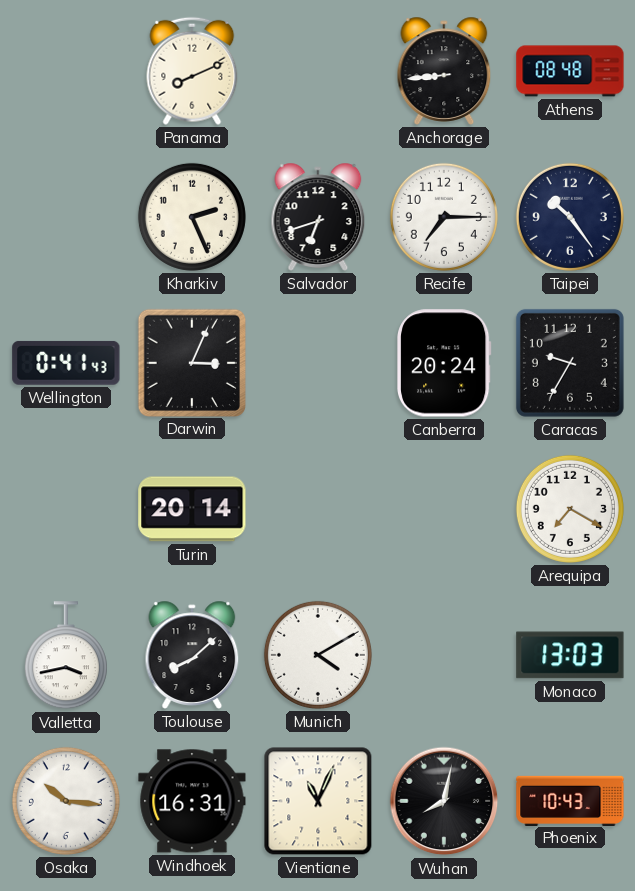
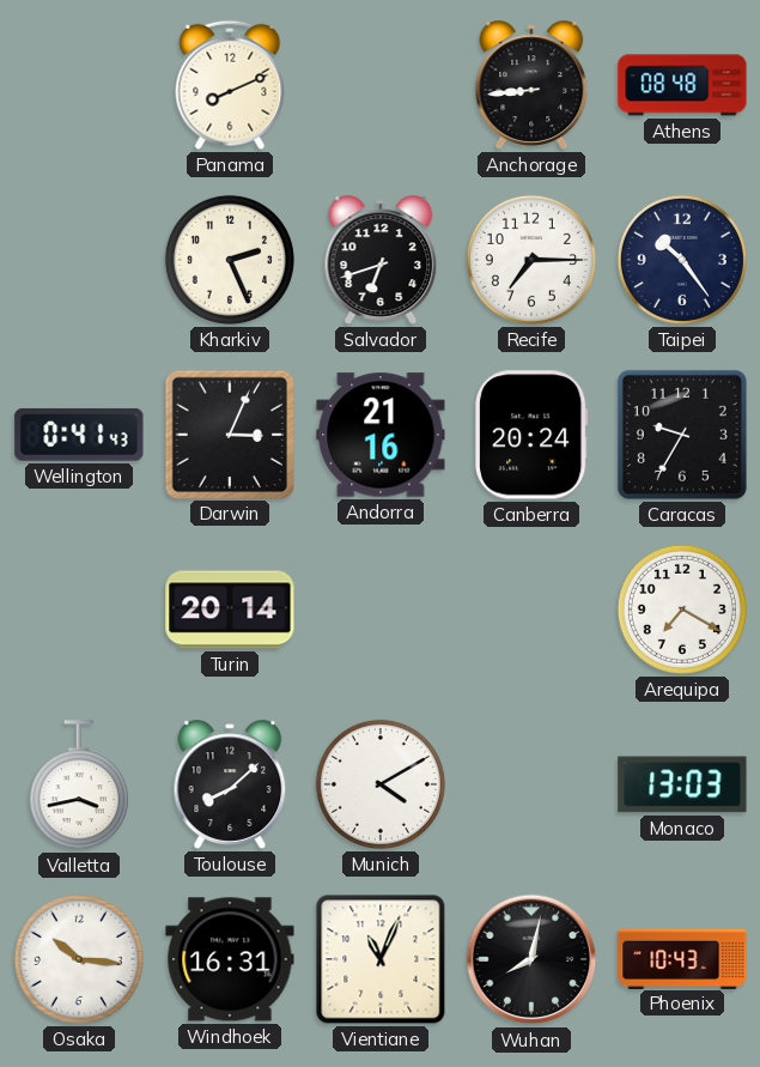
Andorra: none -> 21:16
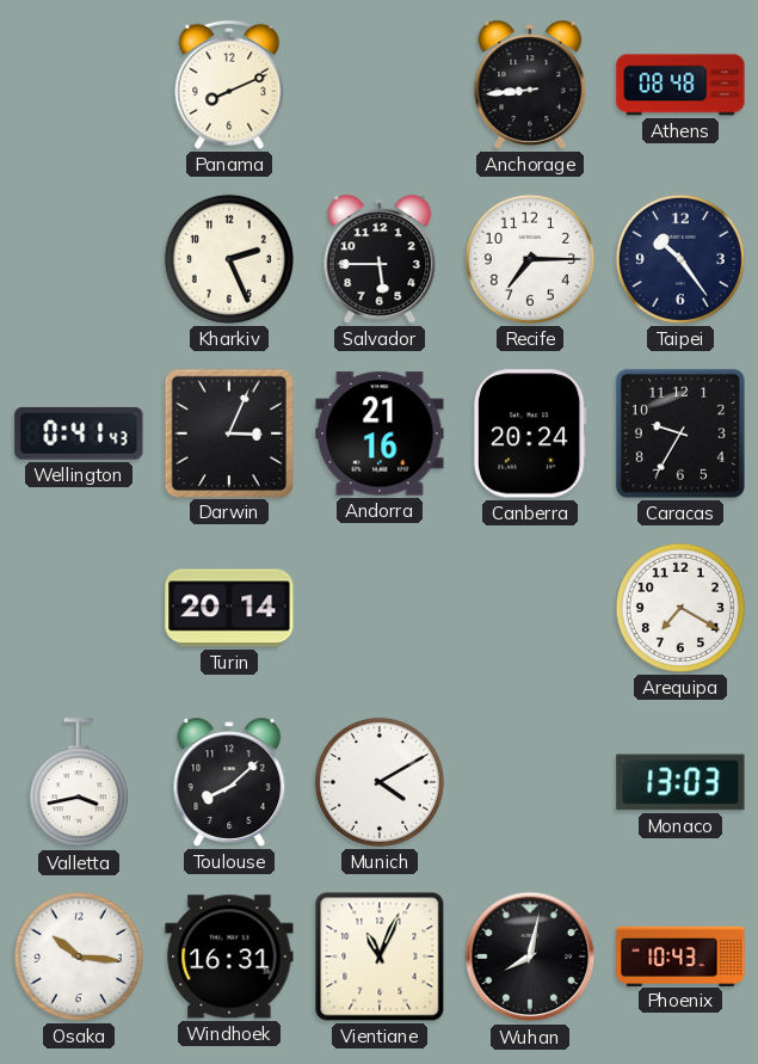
Salvador: 6:42 -> 5:45
